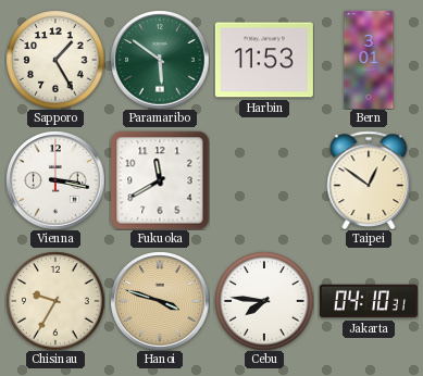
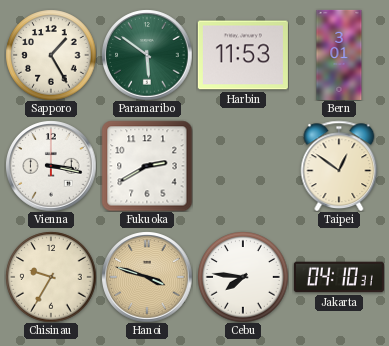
Fukuoka: 11:40 -> 2:40
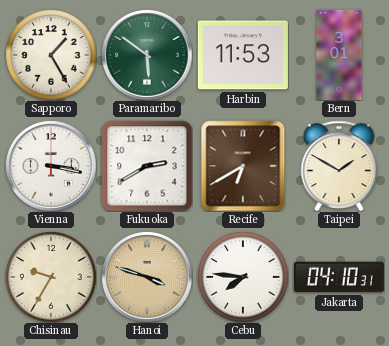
Recife: none -> 6:40
Taipei: 12:51 -> 1:50
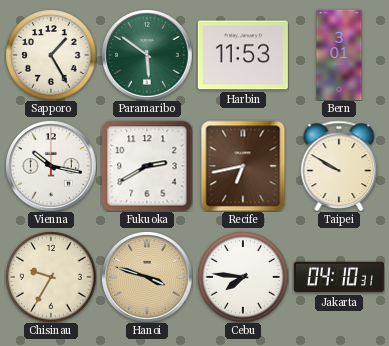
Vienna: 3:17 -> 10:17
Recife: 6:40 -> 6:43
Taipei: 1:50 -> 9:50
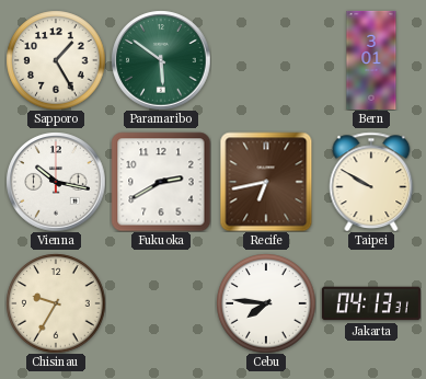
Harbin: 11:53 -> none
Hanoi: 3:48 -> none
Jakarta: 04:10 -> 04:13
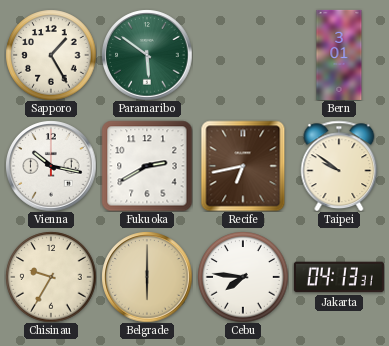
Taipei: 9:50 -> 9:51
Belgrade: none -> 6:00
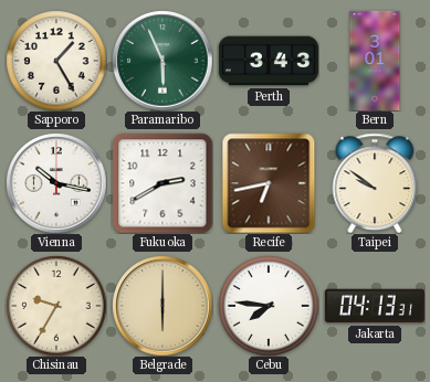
Paramaribo: 5:51 -> 5:56
Perth: none -> 3:43
